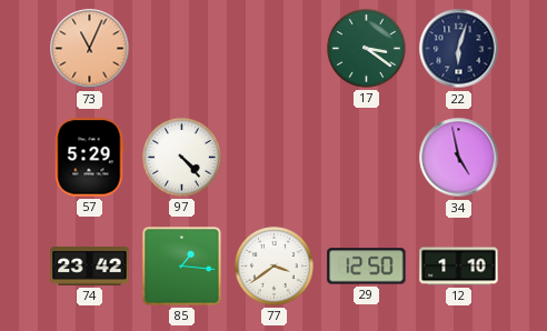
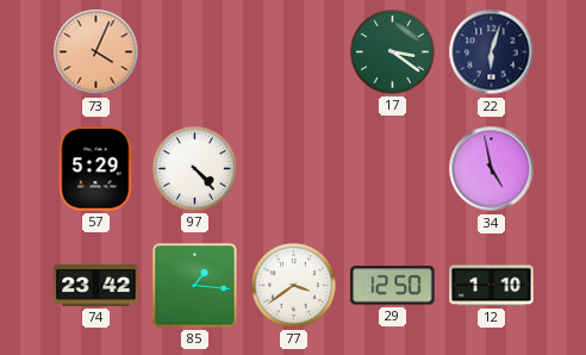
73: 11:04 -> 4:04
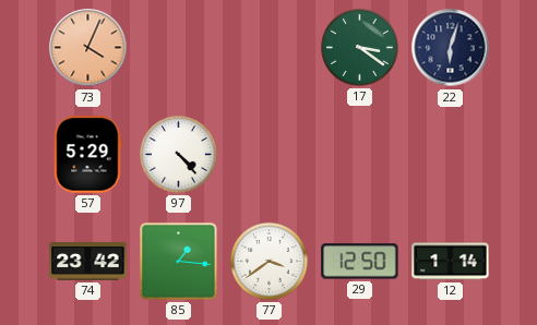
34: 4:58 -> none
12: 1:10 -> 1:14
